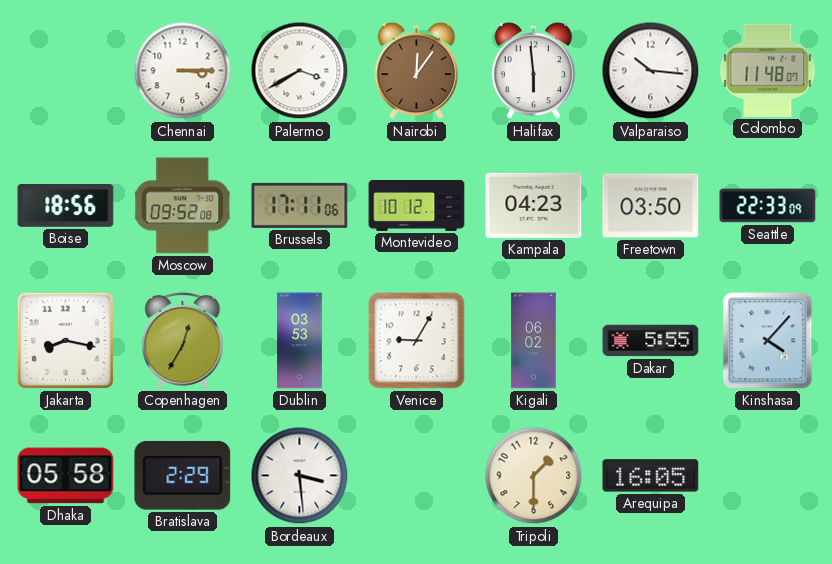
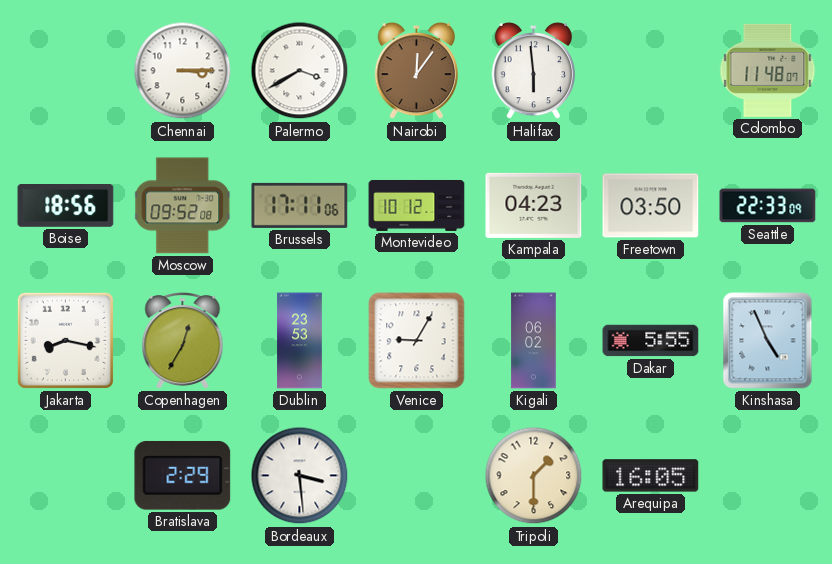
Valparaiso: 10:16 -> none
Dublin: 03:53 -> 23:53
Kinshasa: 4:07 -> 4:56
Dhaka: 05:58 -> none
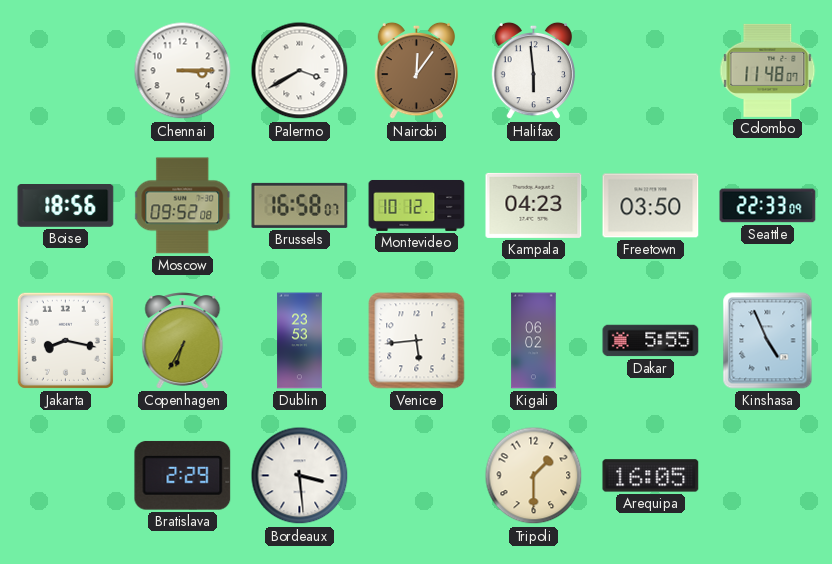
Brussels: 17:11 -> 16:58
Copenhagen: 12:35 -> 6:35
Venice: 9:05 -> 5:44
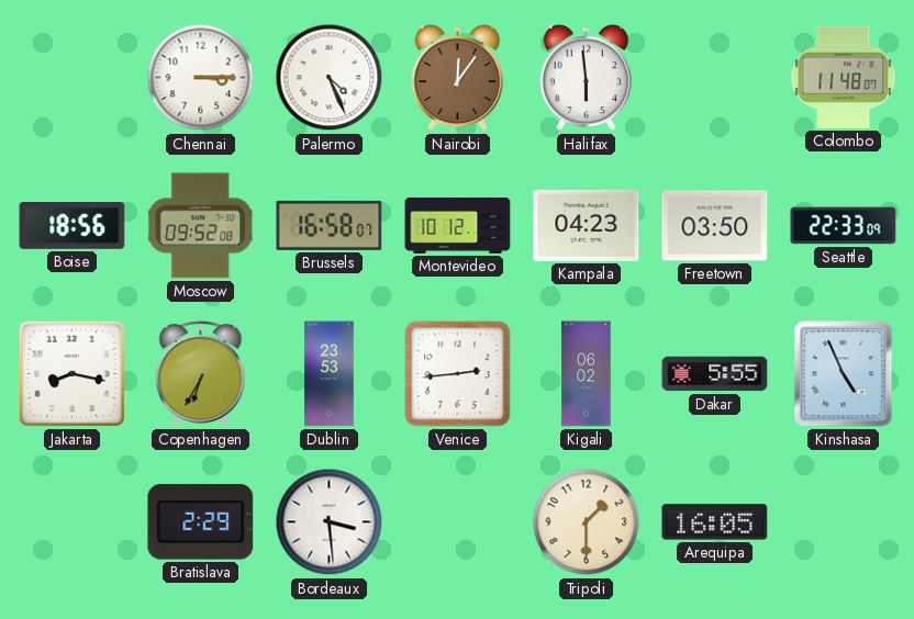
Palermo: 3:40 -> 4:26
Venice: 5:44 -> 2:44
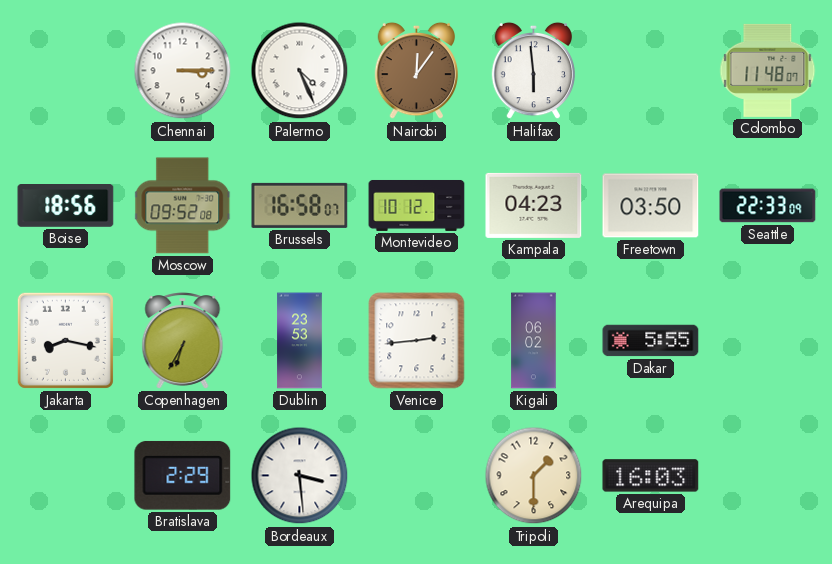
Kinshasa: 4:56 -> none
Arequipa: 16:05 -> 16:03
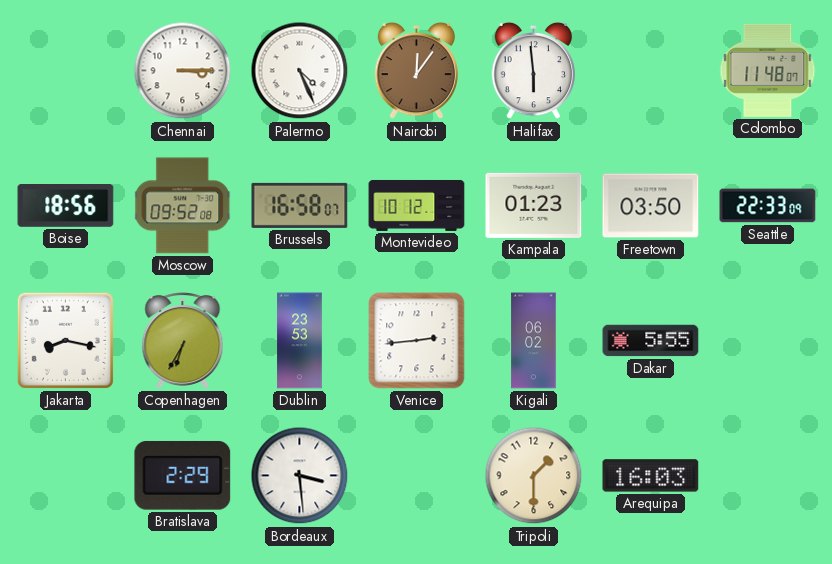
Kampala: 04:23 -> 01:23
